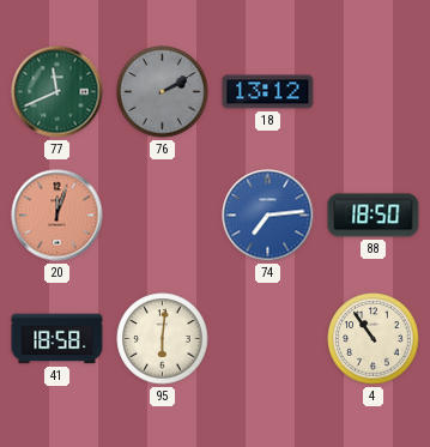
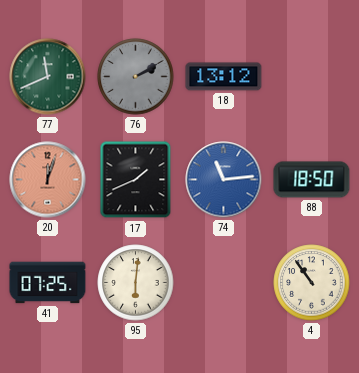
17: none -> 1:41
74: 7:14 -> 11:14
41: 18:58 -> 07:25
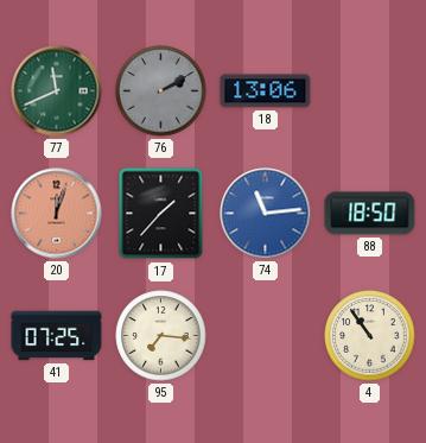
18: 13:12 -> 13:06
17: 1:41 -> 1:37
95: 6:01 -> 7:16
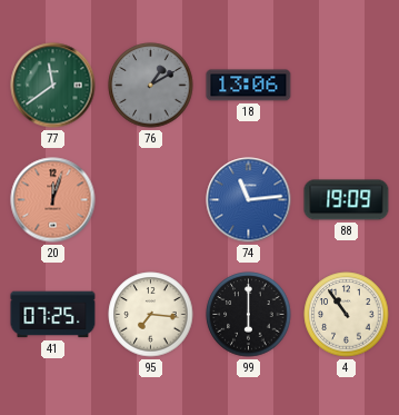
77: 11:41 -> 11:39
76: 2:10 -> 1:10
17: 1:37 -> none
88: 18:50 -> 19:09
99: none -> 6:00
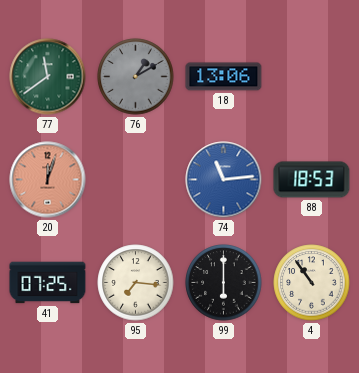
88: 19:09 -> 18:53
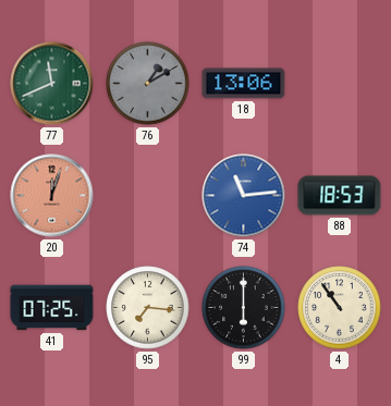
77: 11:39 -> 11:41
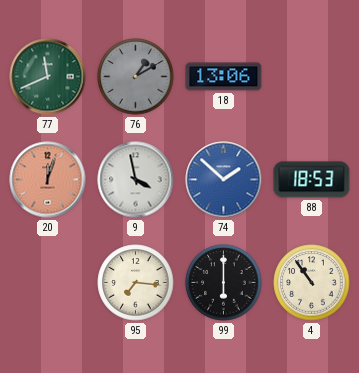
9: none -> 3:58
74: 11:14 -> 1:52
41: 07:25 -> none
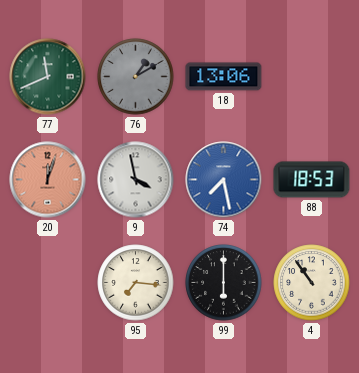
74: 1:52 -> 7:28
